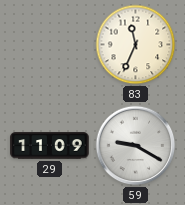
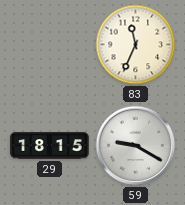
29: 11:09 -> 18:15
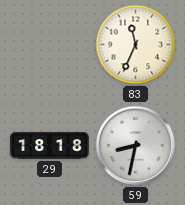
29: 18:15 -> 18:18
59: 9:20 -> 8:32
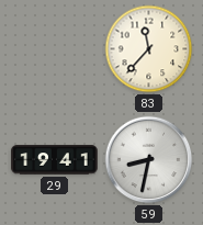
83: 11:34 -> 11:37
29: 18:18 -> 19:41
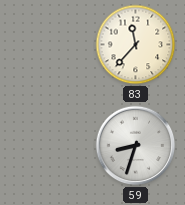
29: 19:41 -> none
59: 8:32 -> 8:33
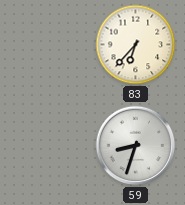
83: 11:37 -> 6:37
